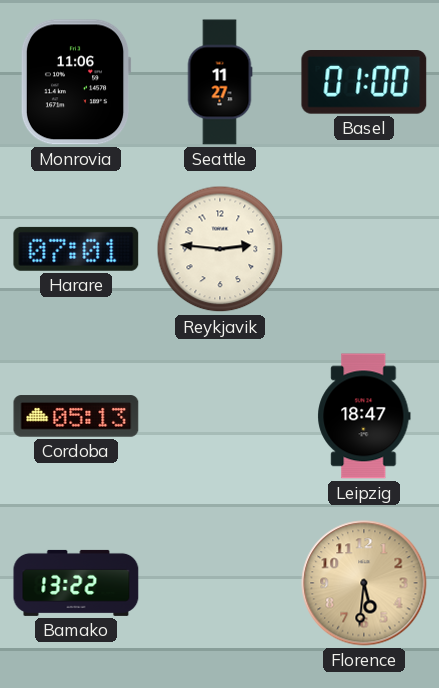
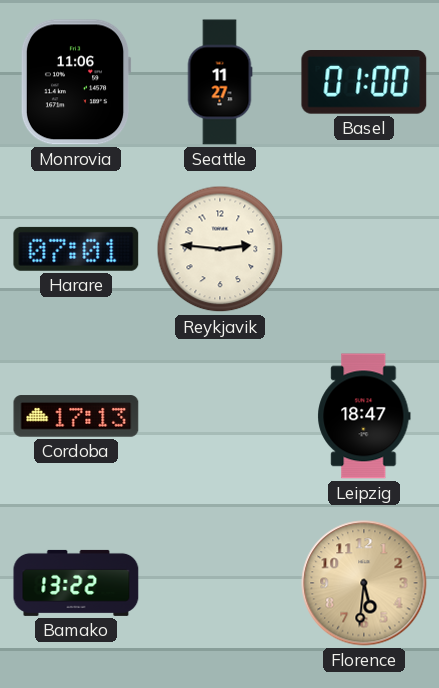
Cordoba: 05:13 -> 17:13
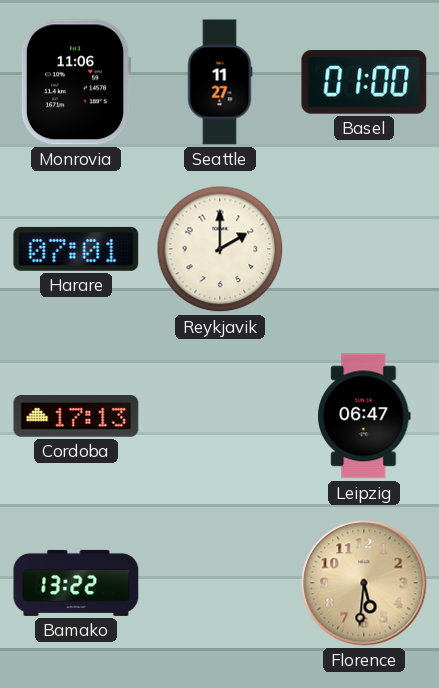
Reykjavik: 2:46 -> 2:00
Leipzig: 18:47 -> 06:47
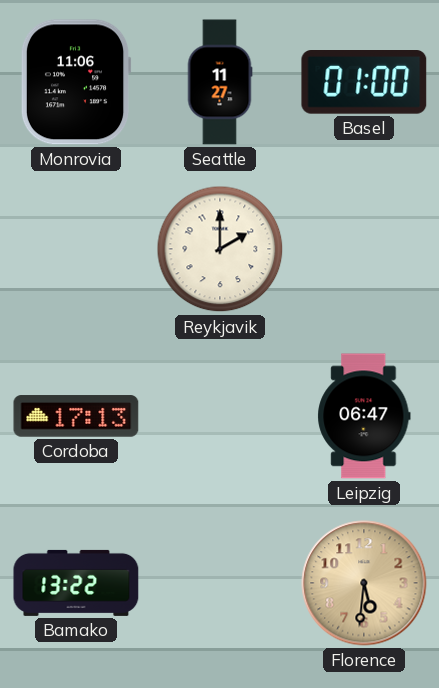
Harare: 07:01 -> none
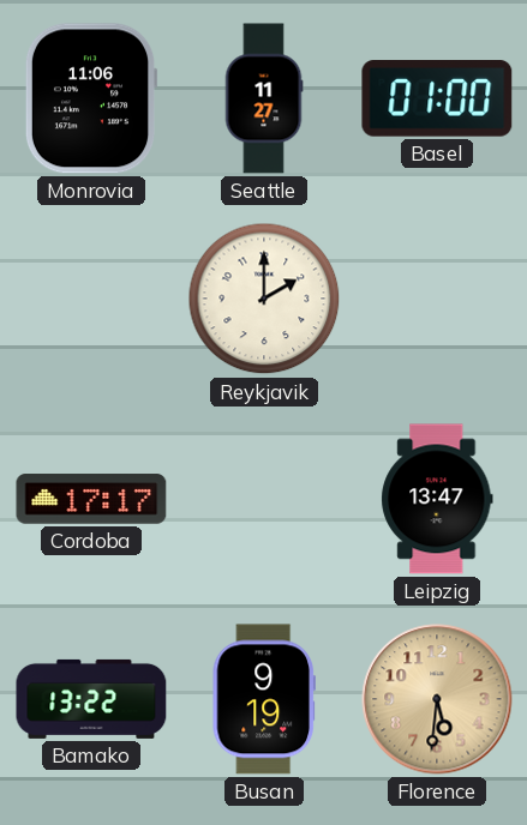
Cordoba: 17:13 -> 17:17
Leipzig: 06:47 -> 13:47
Busan: none -> 9:19
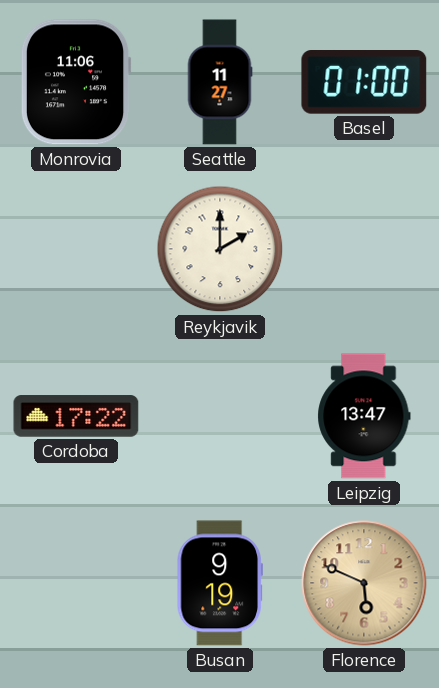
Cordoba: 17:17 -> 17:22
Bamako: 13:22 -> none
Florence: 5:31 -> 5:49
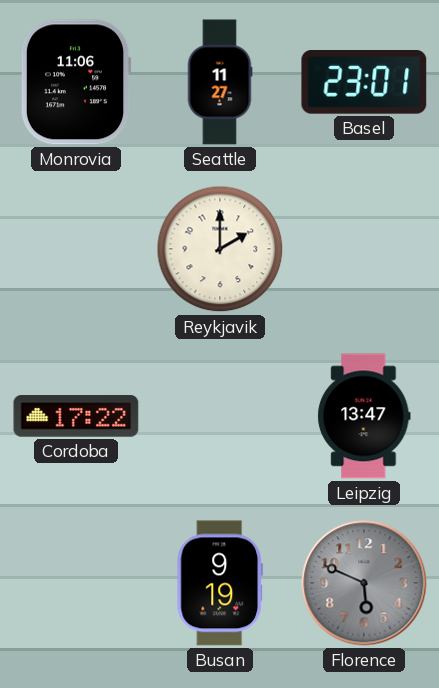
Basel: 01:00 -> 23:01
Florence dial: champagne -> grey
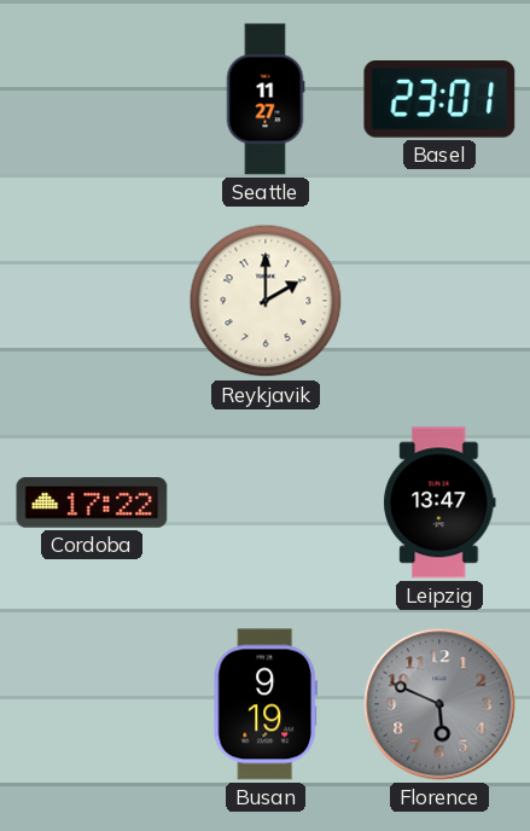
Monrovia: 11:06 -> none
